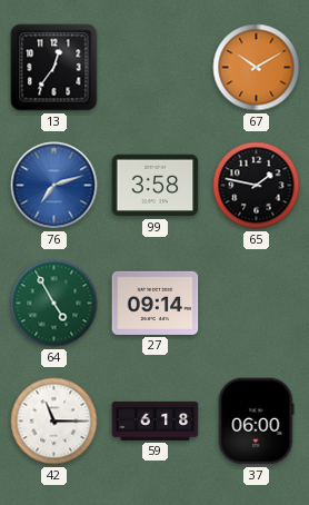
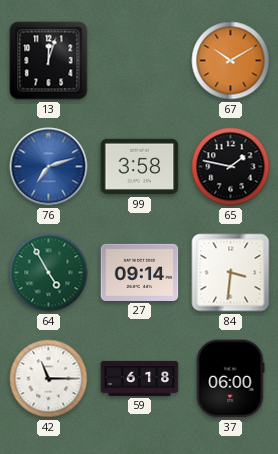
13: 12:36 -> 12:03
84: none -> 3:31
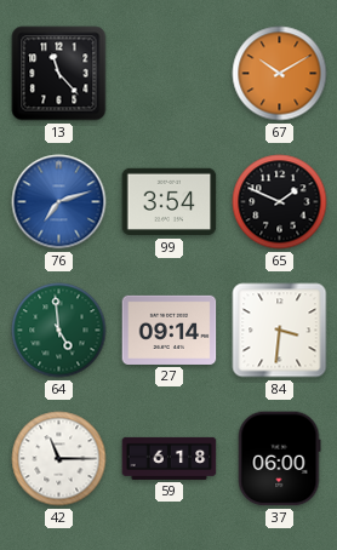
13: 12:03 -> 11:23
99: 3:58 -> 3:54
65: 1:47 -> 1:49
64: 4:55 -> 4:59
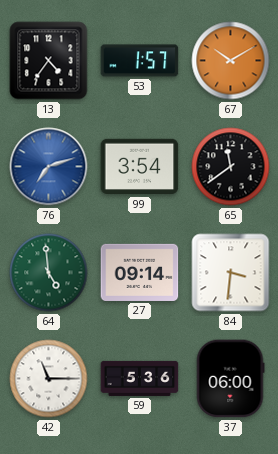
13: 11:23 -> 4:36
53: none -> 1:57
65: 1:49 -> 11:39
59: 6:18 -> 5:36
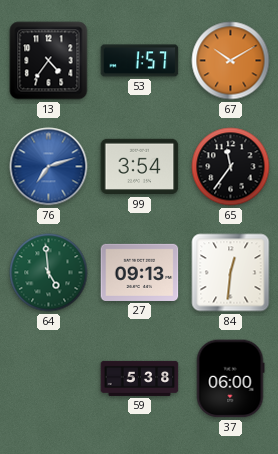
65: 11:39 -> 11:36
27: 09:14 -> 09:13
84: 3:31 -> 12:31
42: 11:15 -> none
59: 5:36 -> 5:38
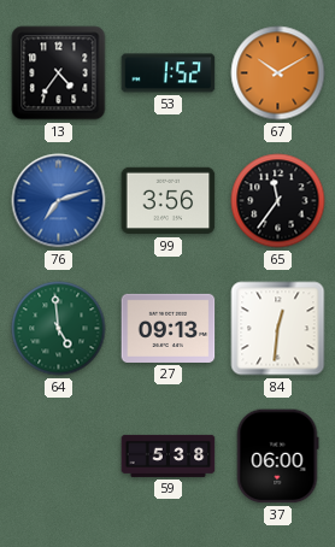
53: 1:57 -> 1:52
99: 3:54 -> 3:56
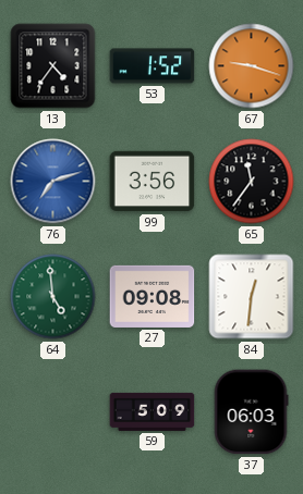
67: 10:10 -> 9:18
27: 09:13 -> 09:08
59: 5:38 -> 5:09
37: 06:00 -> 06:03
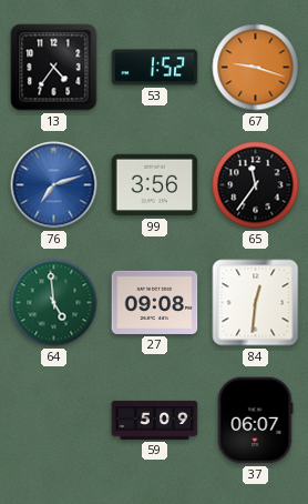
37: 06:03 -> 06:07
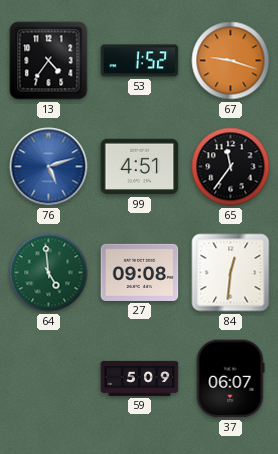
76: 7:12 -> 5:12
99: 3:56 -> 4:51
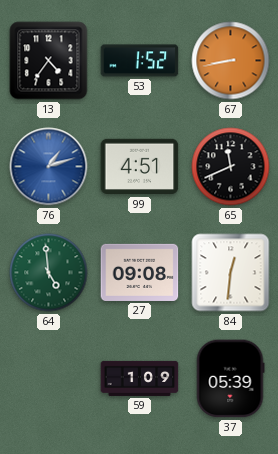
67: 9:18 -> 8:43
76: 5:12 -> 1:12
65: 11:36 -> 11:41
59: 5:09 -> 1:09
37: 06:07 -> 05:39
